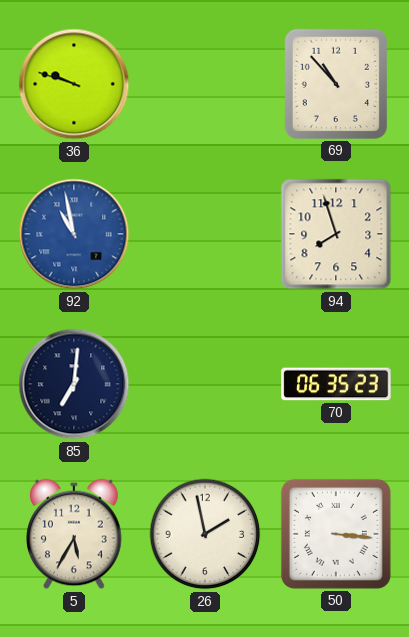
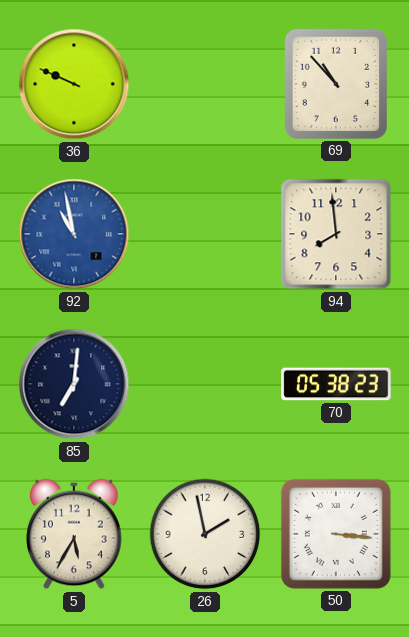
36: 9:48 -> 9:49
94: 7:57 -> 7:59
70: 06:35 -> 05:38
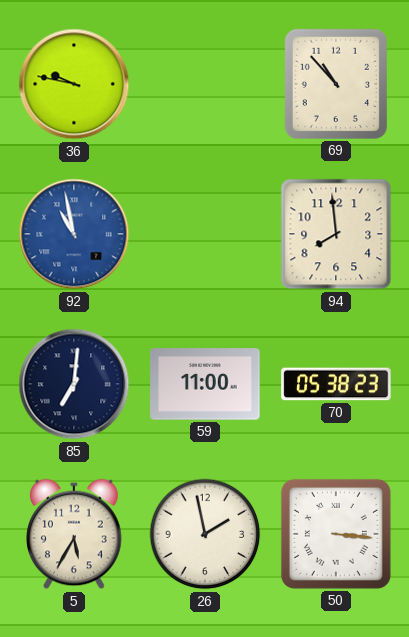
36: 9:49 -> 9:47
59: none -> 11:00
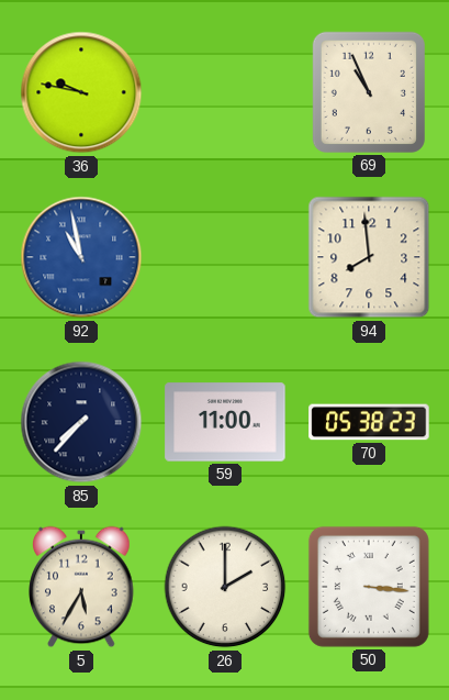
69: 10:53 -> 10:56
85: 7:01 -> 7:37
26: 1:58 -> 2:00
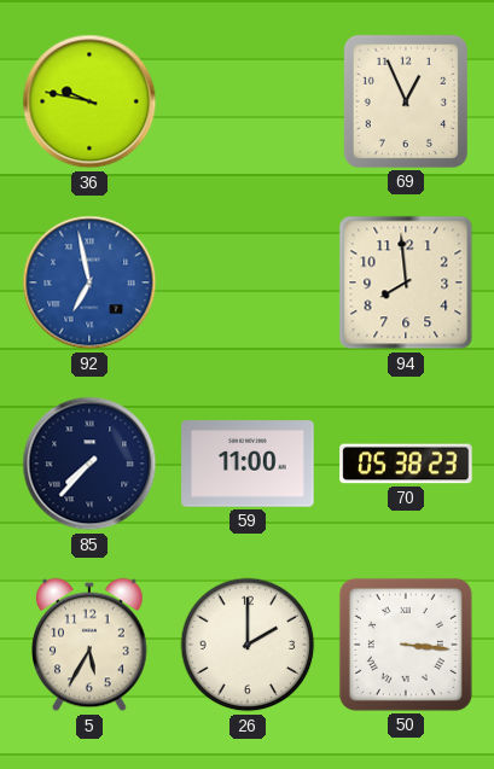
69: 10:56 -> 12:56
92: 10:58 -> 6:58
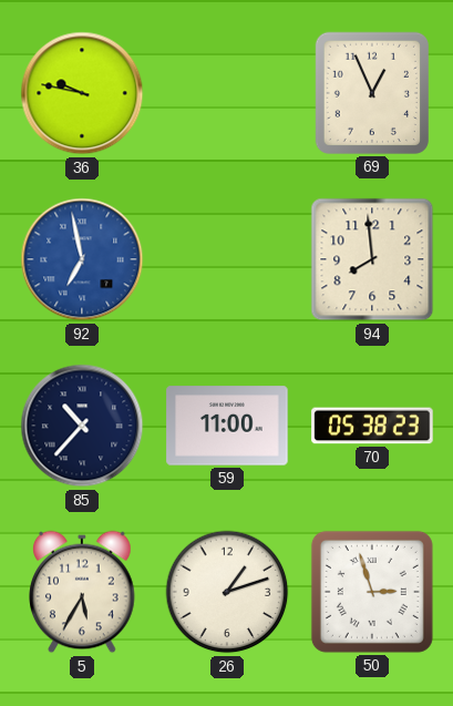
85: 7:37 -> 10:37
26: 2:00 -> 1:12
50: 3:16 -> 2:57
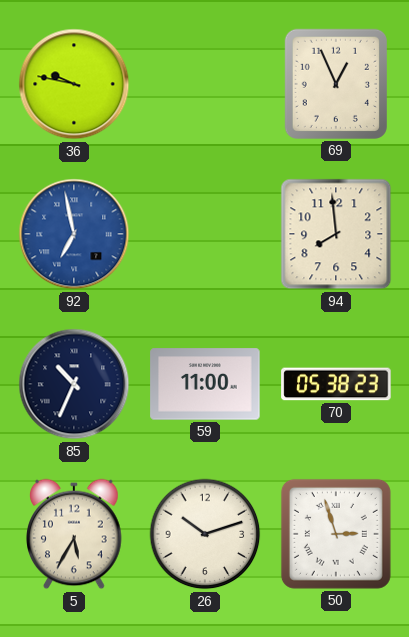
85: 10:37 -> 10:34
26: 1:12 -> 10:12
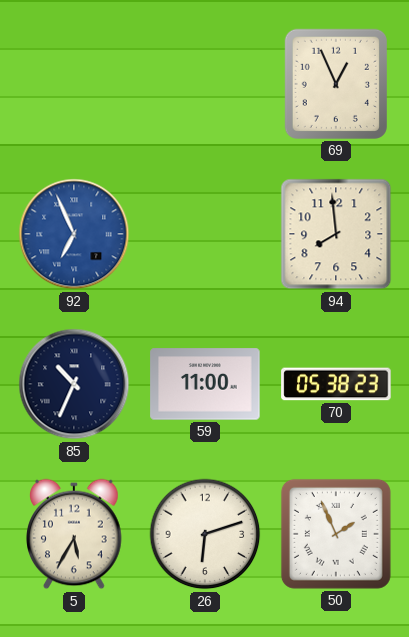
36: 9:47 -> none
92: 6:58 -> 6:56
26: 10:12 -> 6:12
50: 2:57 -> 1:56
